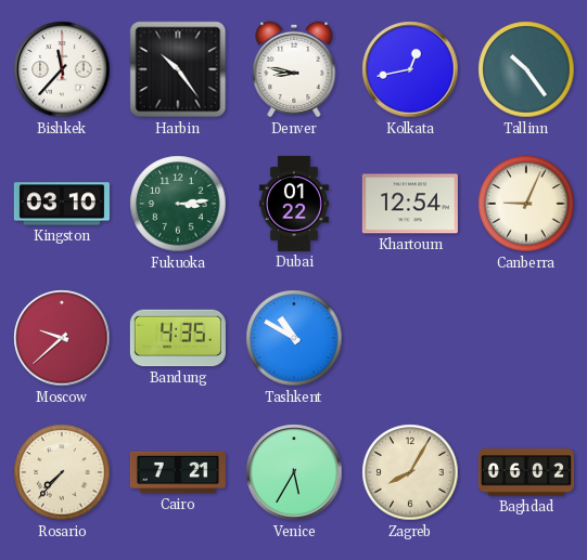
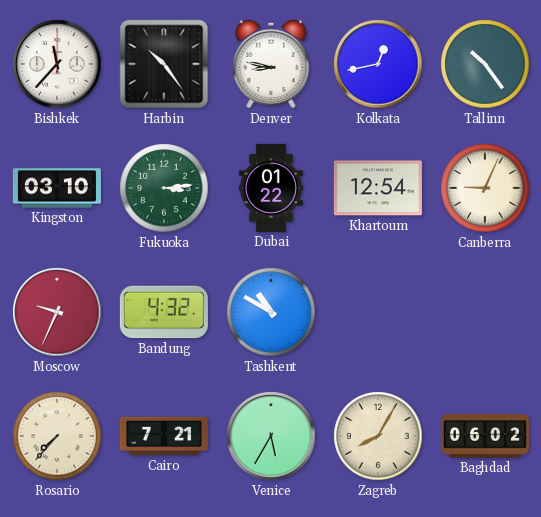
Moscow: 9:38 -> 9:34
Bandung: 4:35 -> 4:32
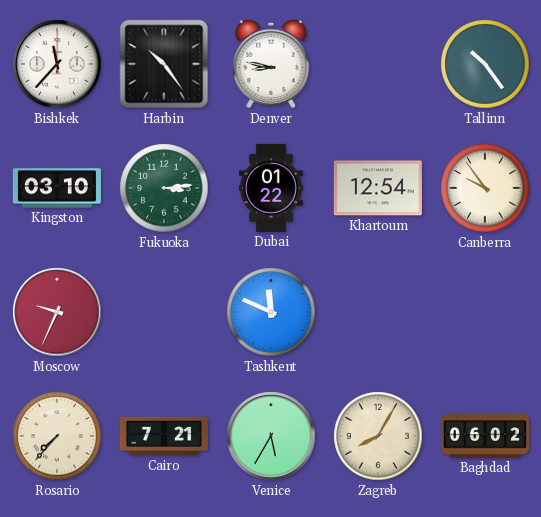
Kolkata: 12:43 -> none
Canberra: 9:04 -> 9:54
Bandung: 4:32 -> none
Tashkent: 10:50 -> 11:49
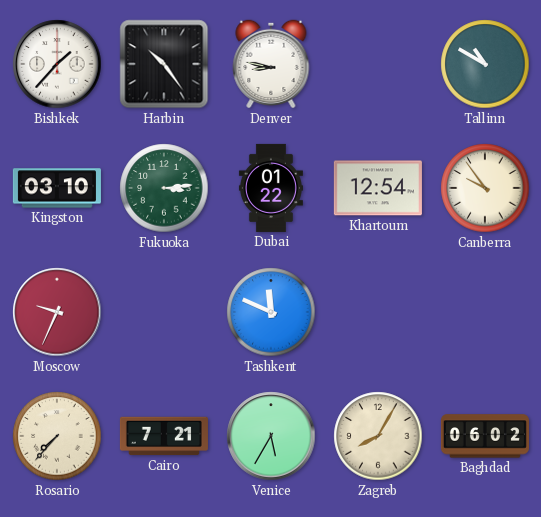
Bishkek: 11:37 -> 1:37
Tallinn: 10:24 -> 10:50
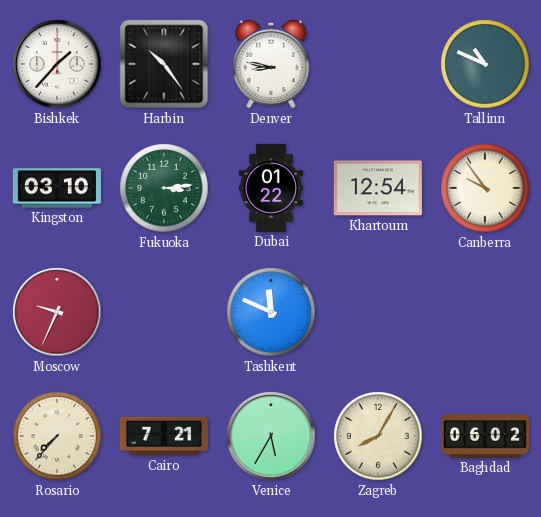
Tallinn: 10:50 -> 10:49
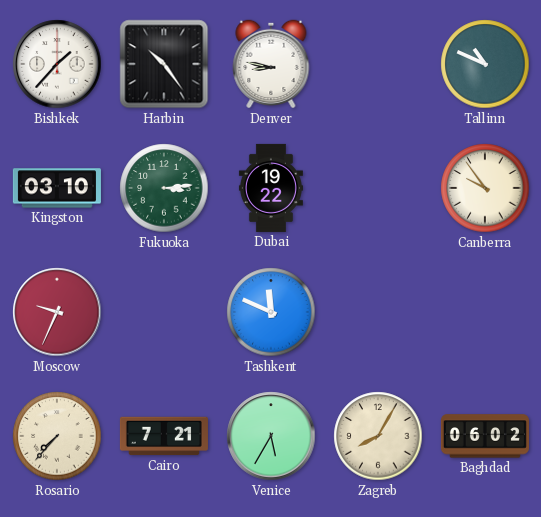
Dubai: 01:22 -> 19:22
Khartoum: 12:54 -> none
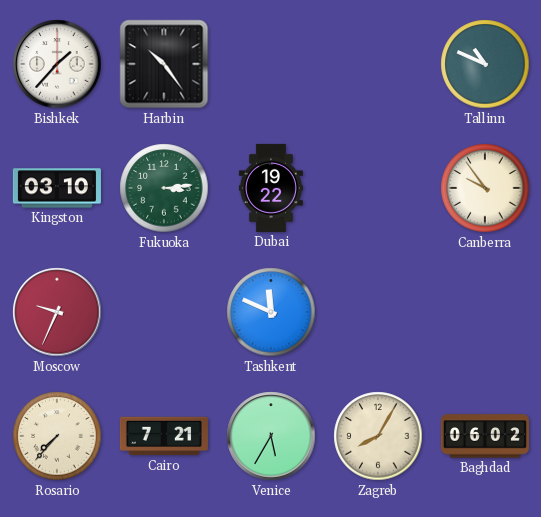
Denver: 8:47 -> none
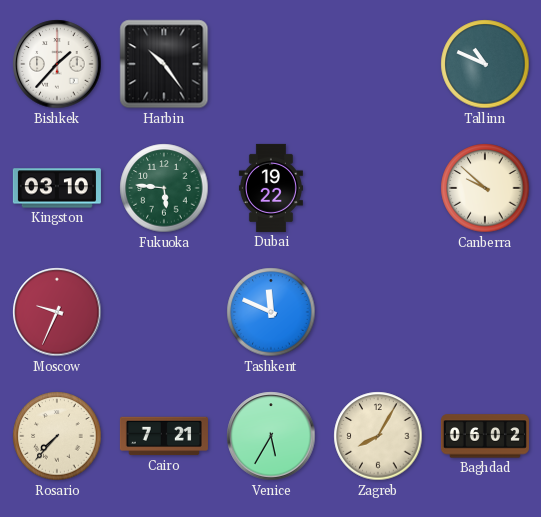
Fukuoka: 3:14 -> 5:46
Canberra: 9:54 -> 9:52
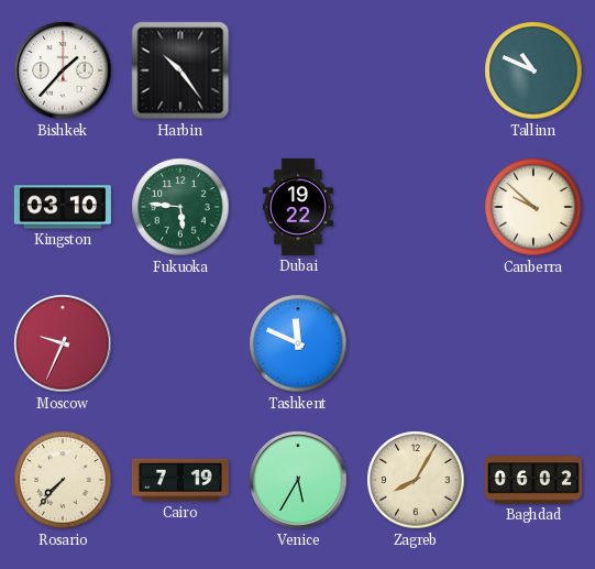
Cairo: 7:21 -> 7:19
